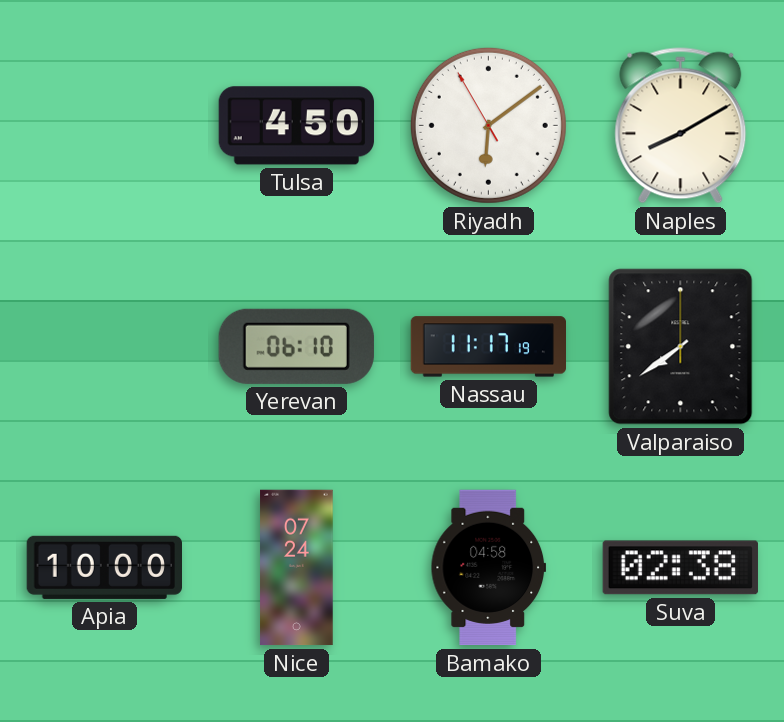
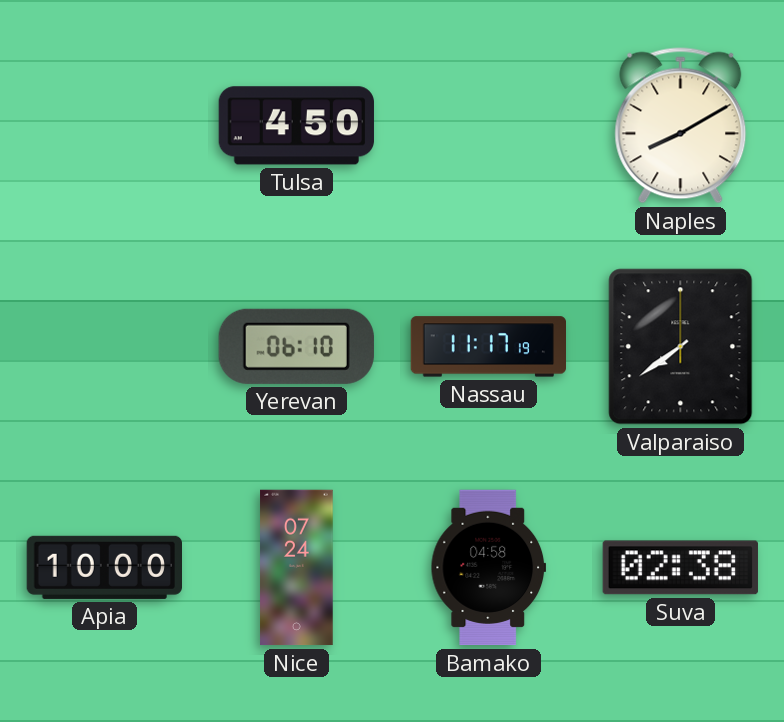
Riyadh: 6:08 -> none
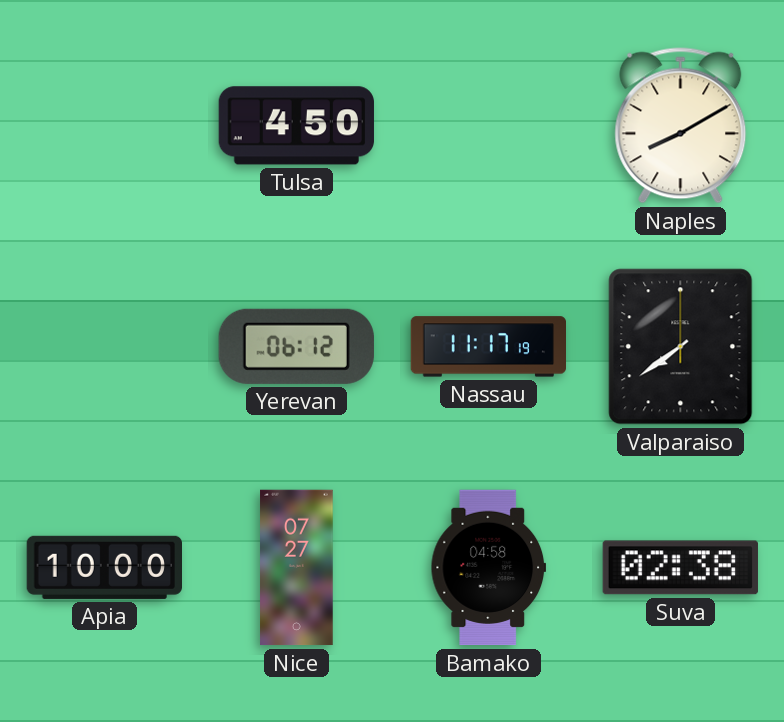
Yerevan: 06:10 -> 06:12
Nice: 07:24 -> 07:27
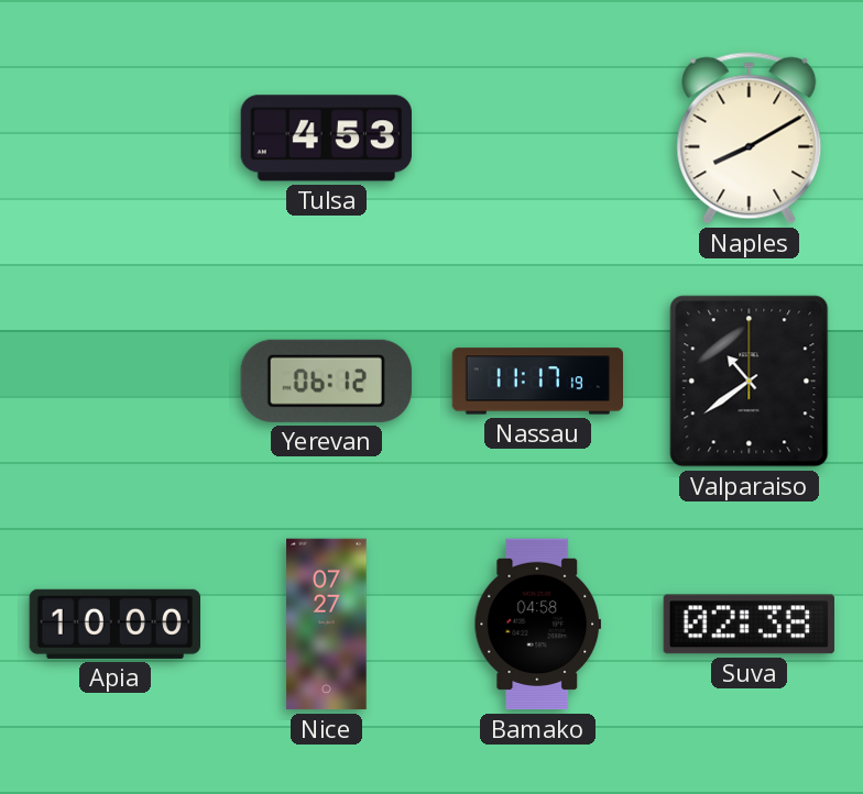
Tulsa: 4:50 -> 4:53
Valparaiso: 7:39 -> 10:39
